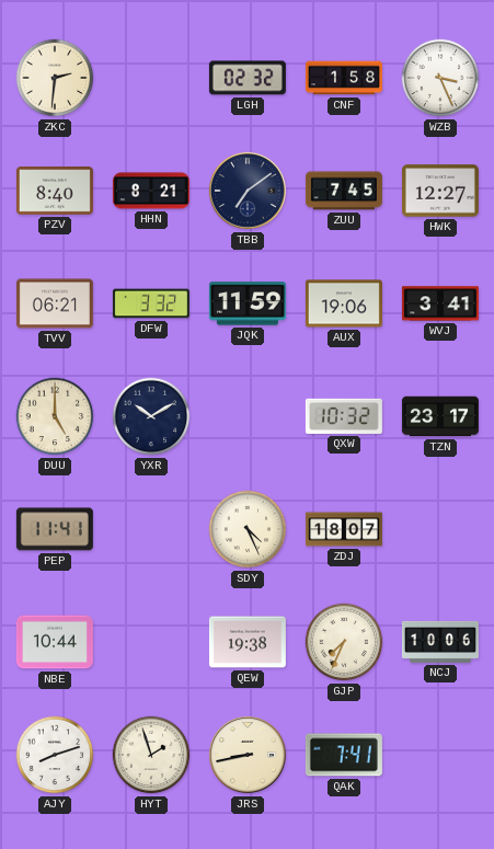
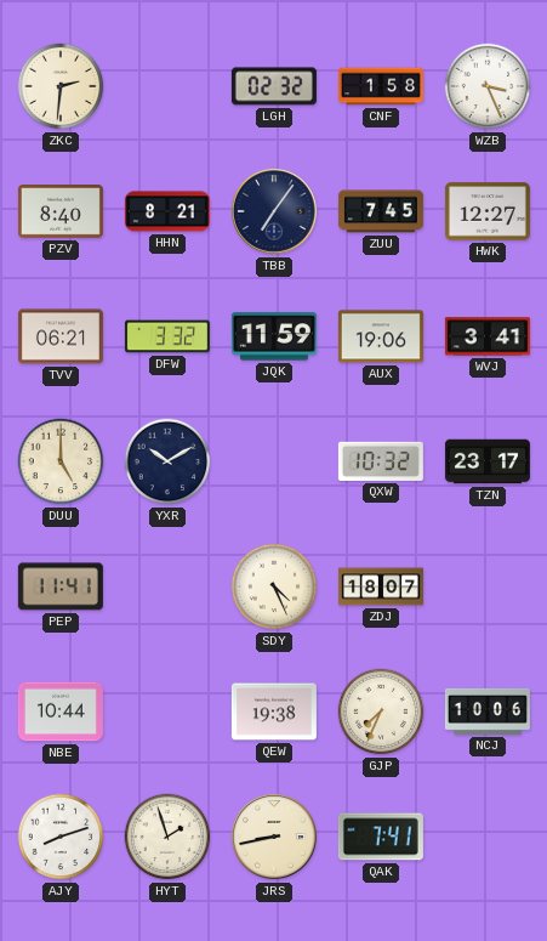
TBB: 7:09 -> 7:06
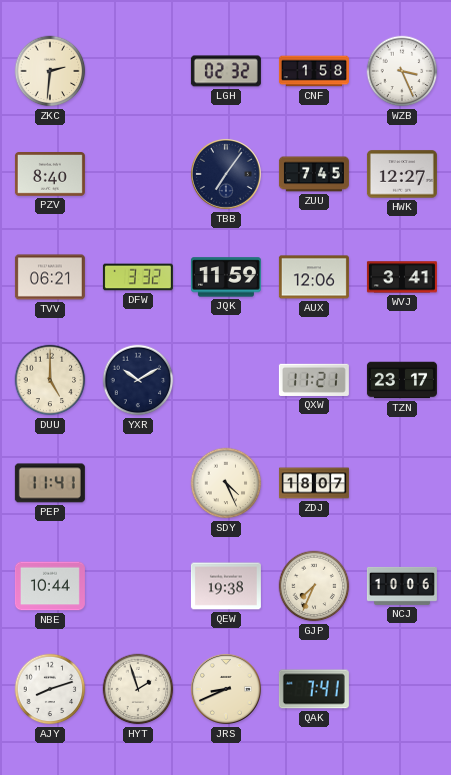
HHN: 8:21 -> none
AUX: 19:06 -> 12:06
QXW: 10:32 -> 11:21
JRS: 8:43 -> 8:41
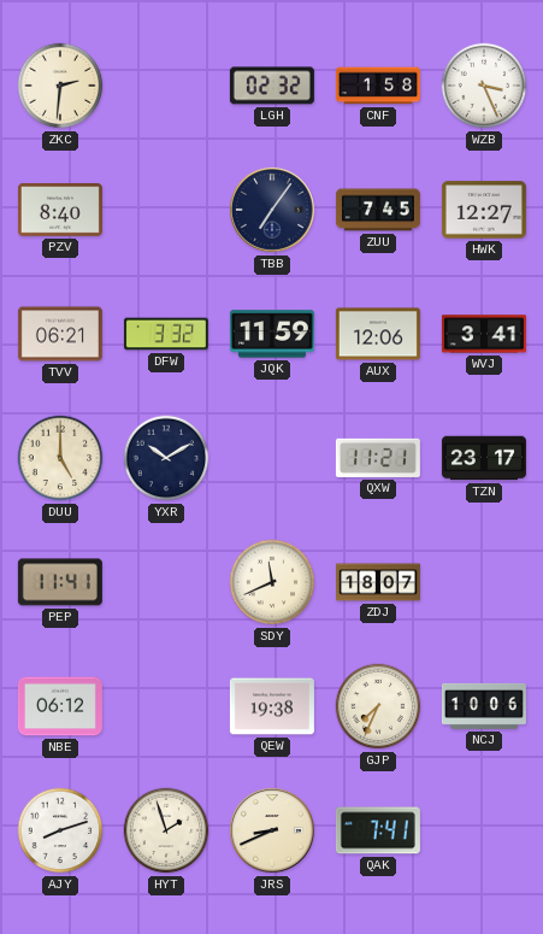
SDY: 4:26 -> 11:41
NBE: 10:44 -> 06:12
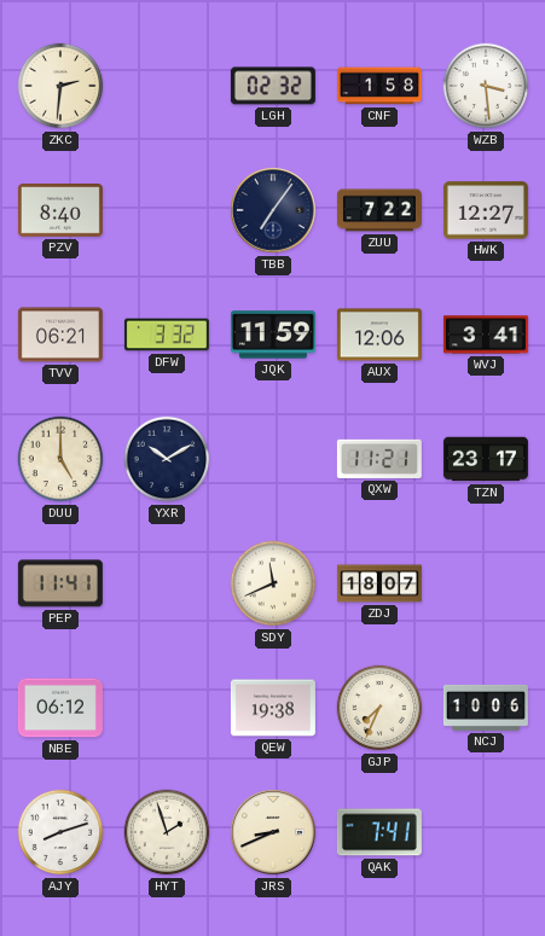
WZB: 3:26 -> 3:29
ZUU: 7:45 -> 7:22
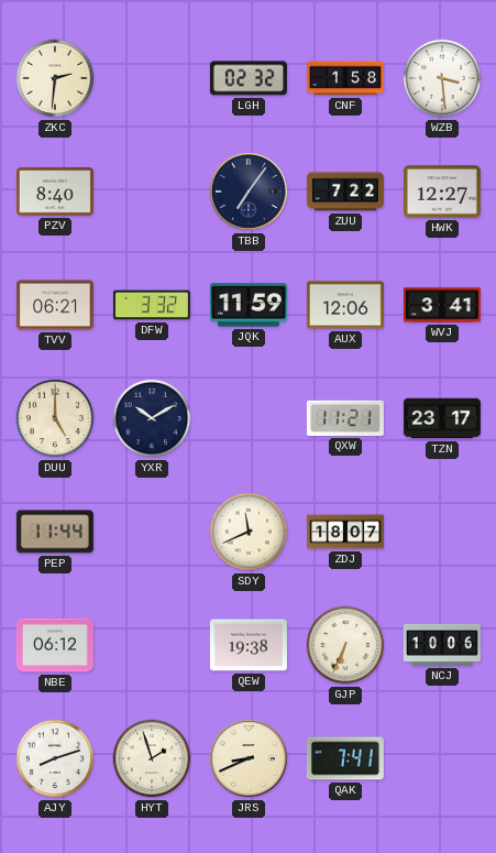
PEP: 11:41 -> 11:44
GJP: 7:34 -> 6:34
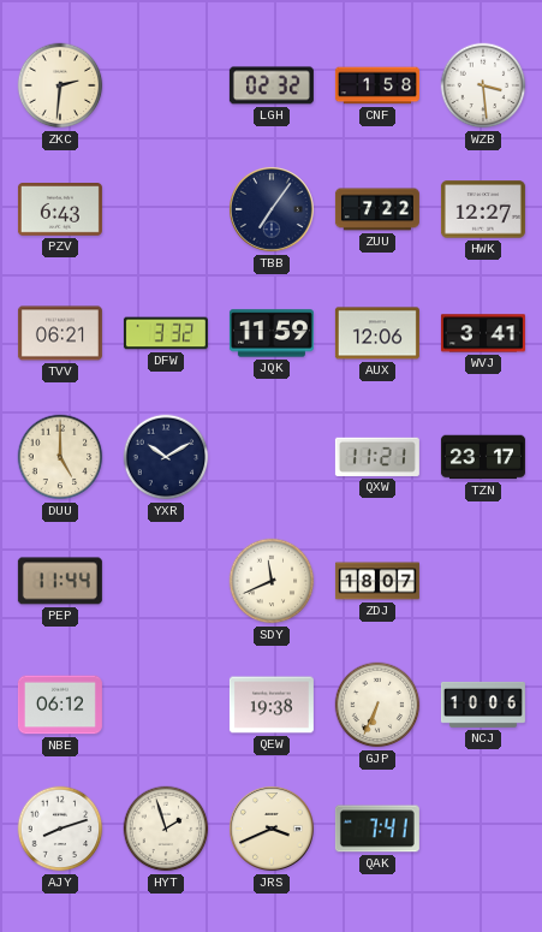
PZV: 8:40 -> 6:43
JRS: 8:41 -> 3:41
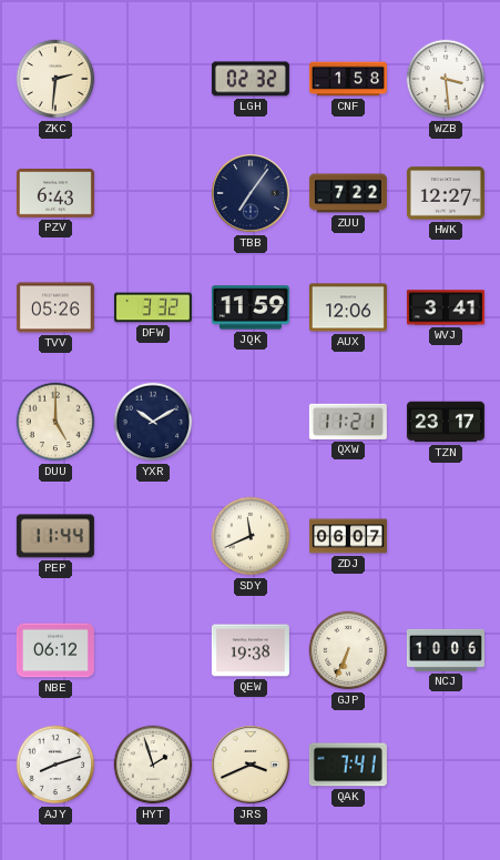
TVV: 06:21 -> 05:26
ZDJ: 18:07 -> 06:07
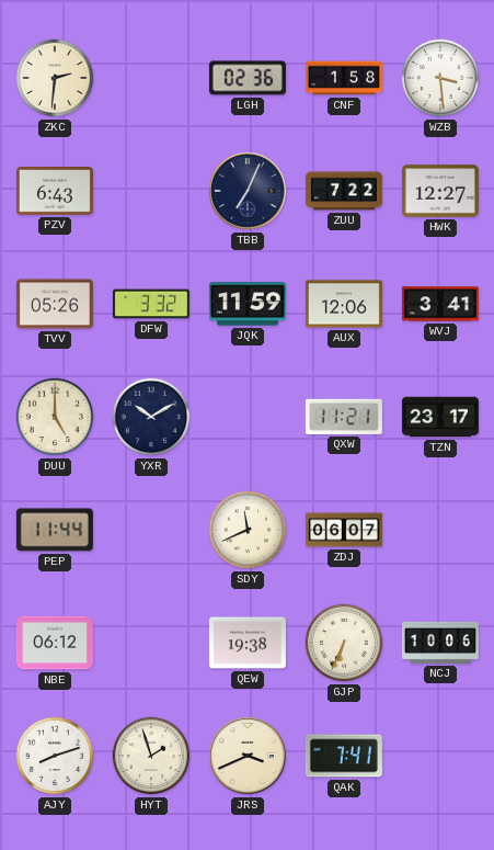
LGH: 02:32 -> 02:36
TBB: 7:06 -> 7:04
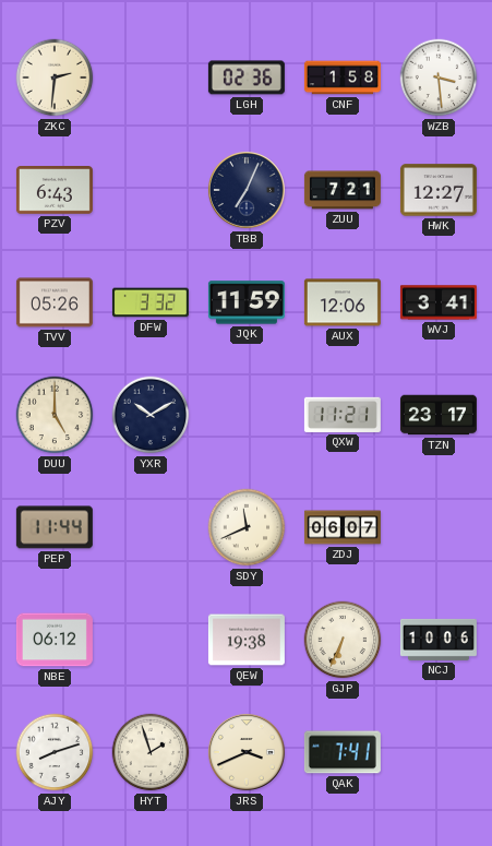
ZUU: 7:22 -> 7:21
